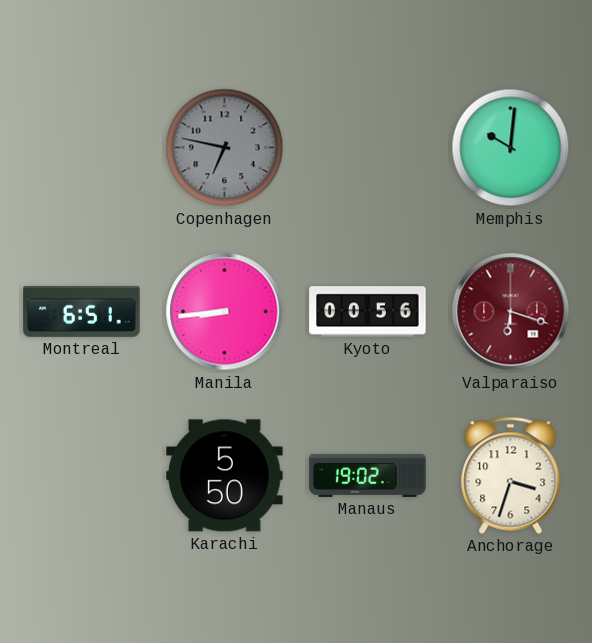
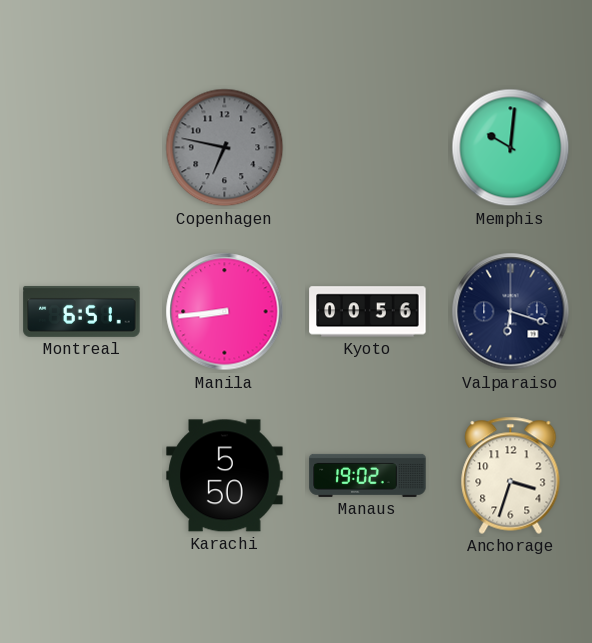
Valparaiso dial: burgundy -> navy
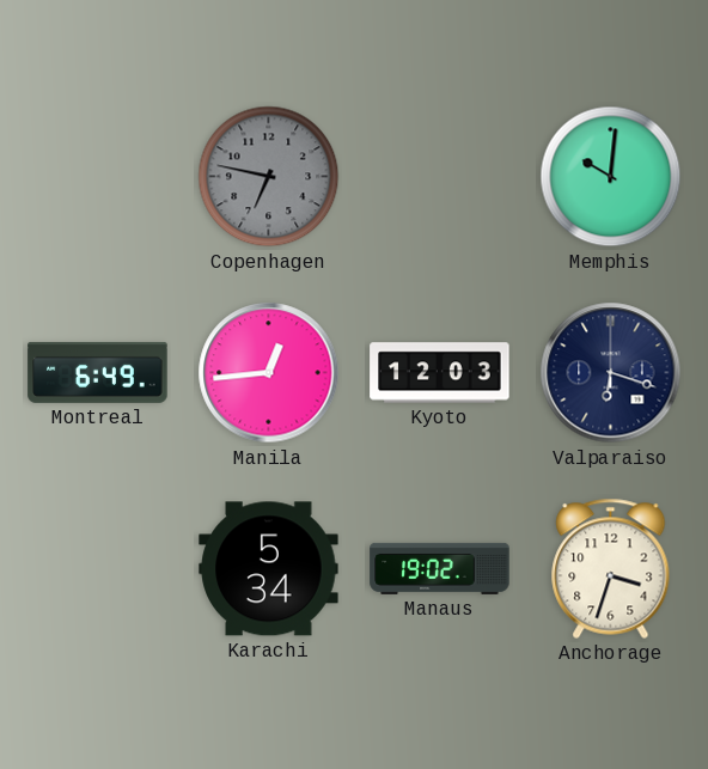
Montreal: 6:51 -> 6:49
Manila: 8:44 -> 12:44
Kyoto: 00:56 -> 12:03
Karachi: 5:50 -> 5:34
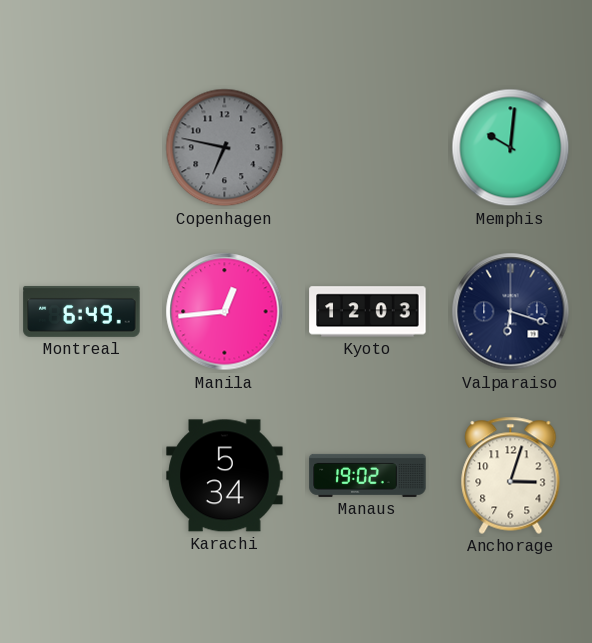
Anchorage: 3:33 -> 3:03
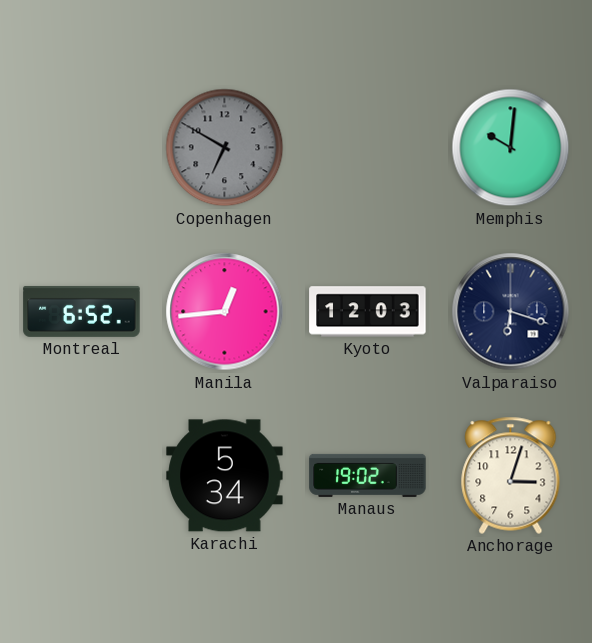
Copenhagen: 6:47 -> 6:50
Montreal: 6:49 -> 6:52
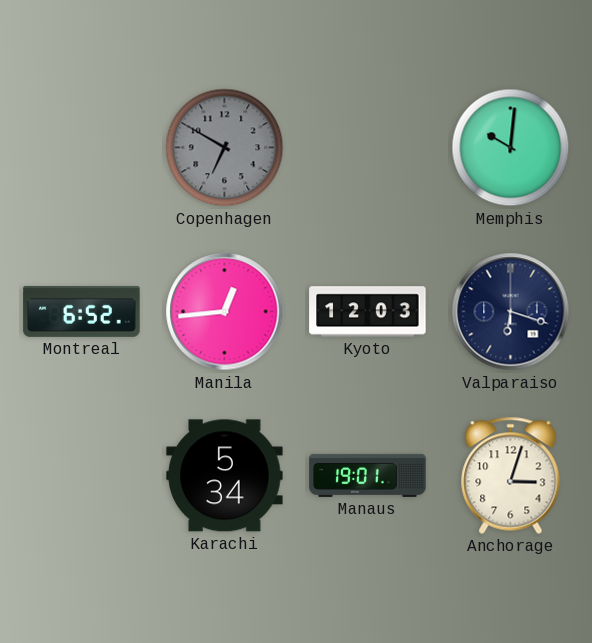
Manaus: 19:02 -> 19:01
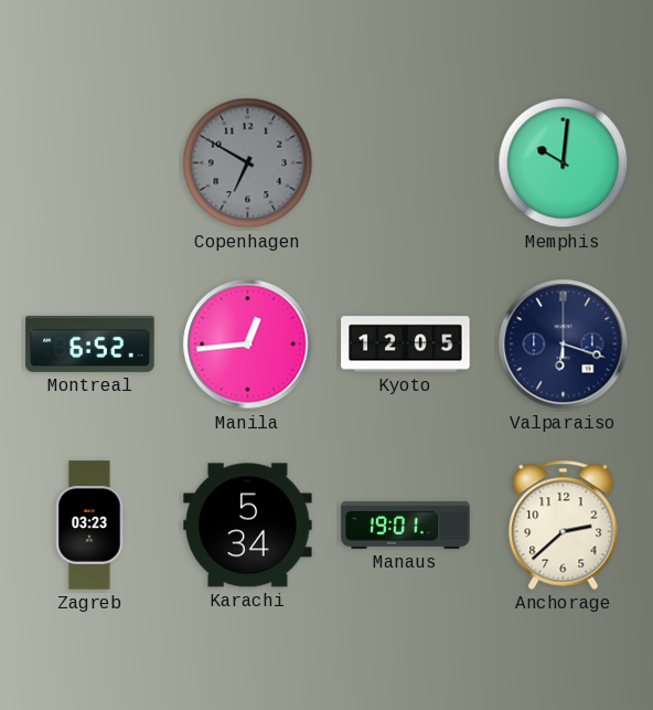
Kyoto: 12:03 -> 12:05
Zagreb: none -> 03:23
Anchorage: 3:03 -> 2:38
